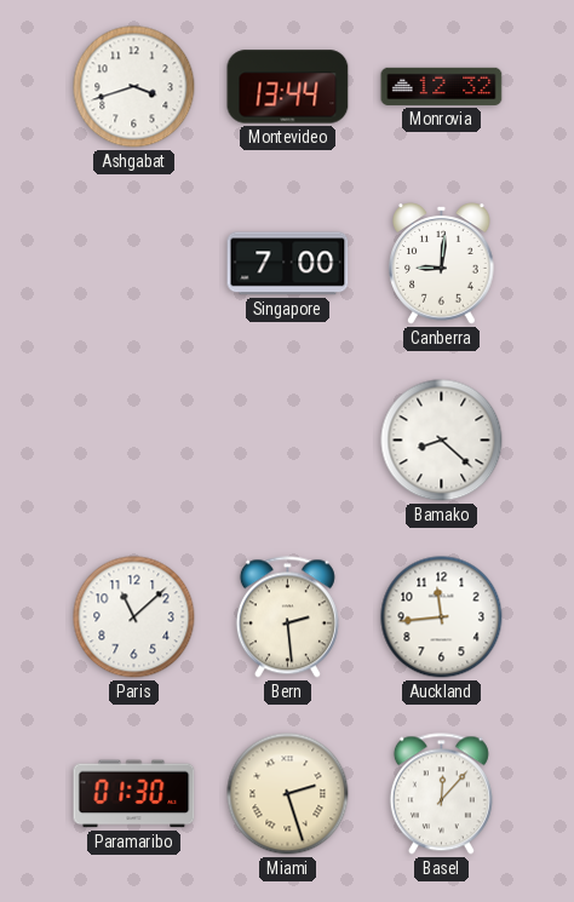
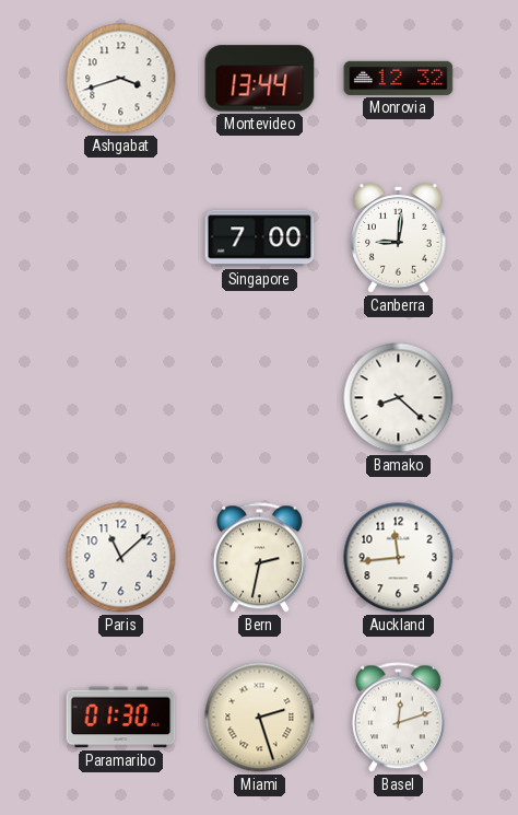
Bern: 2:29 -> 2:32
Basel: 12:07 -> 12:12
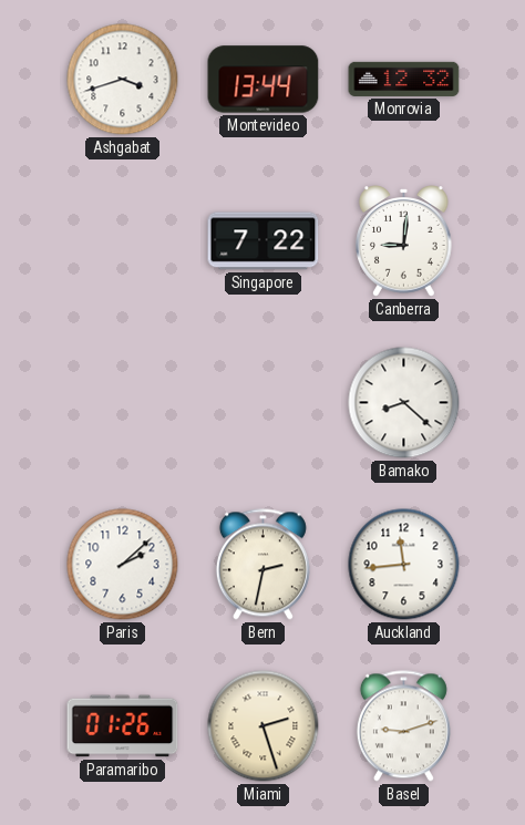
Singapore: 7:00 -> 7:22
Paris: 11:08 -> 2:08
Paramaribo: 01:30 -> 01:26
Basel: 12:12 -> 9:12
